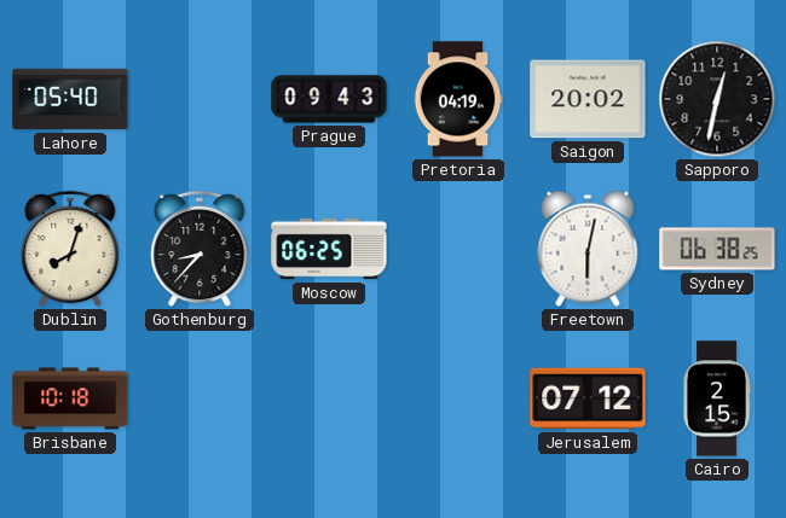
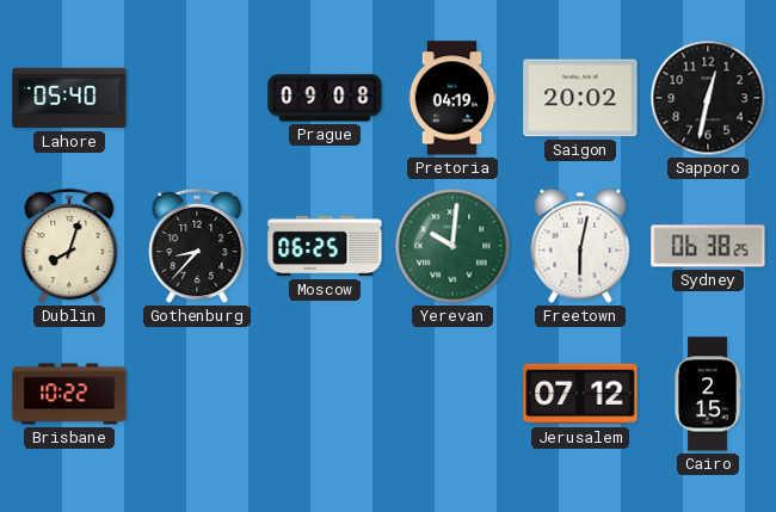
Prague: 09:43 -> 09:08
Yerevan: none -> 10:01
Brisbane: 10:18 -> 10:22
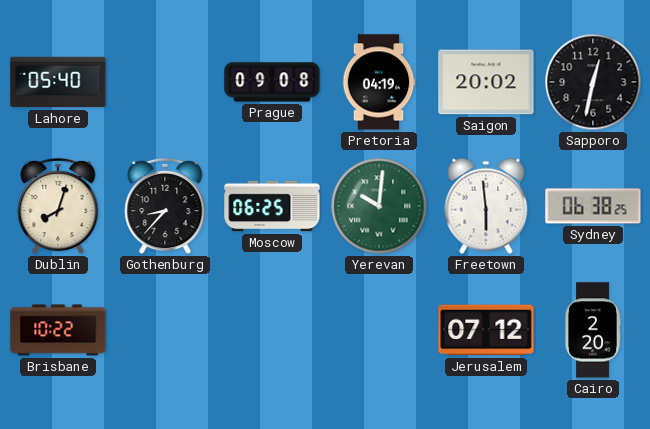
Freetown: 6:02 -> 5:59
Cairo: 2:15 -> 2:20
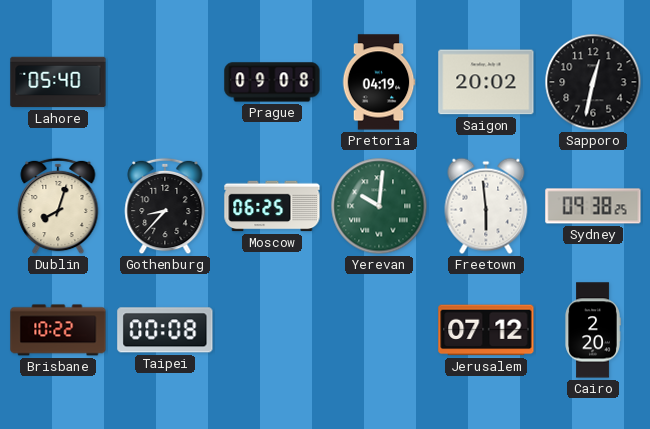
Sydney: 06:38 -> 09:38
Taipei: none -> 00:08
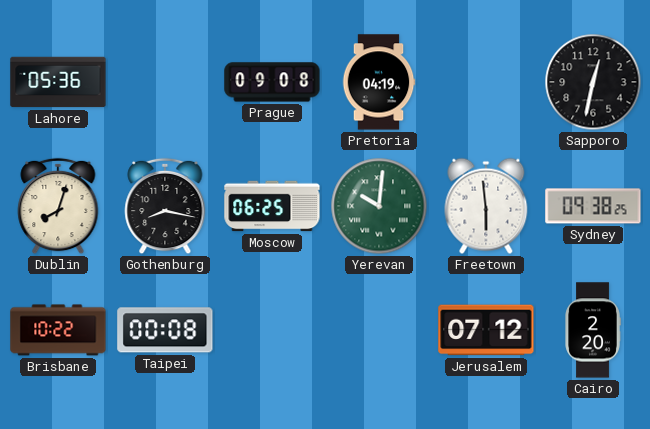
Lahore: 05:40 -> 05:36
Saigon: 20:02 -> none
Gothenburg: 8:37 -> 8:17
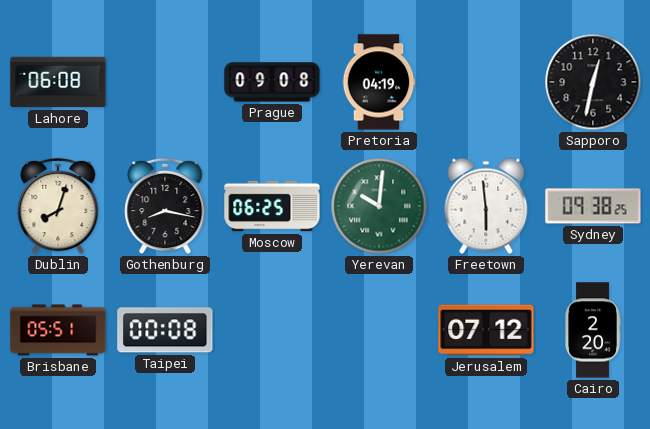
Lahore: 05:36 -> 06:08
Brisbane: 10:22 -> 05:51
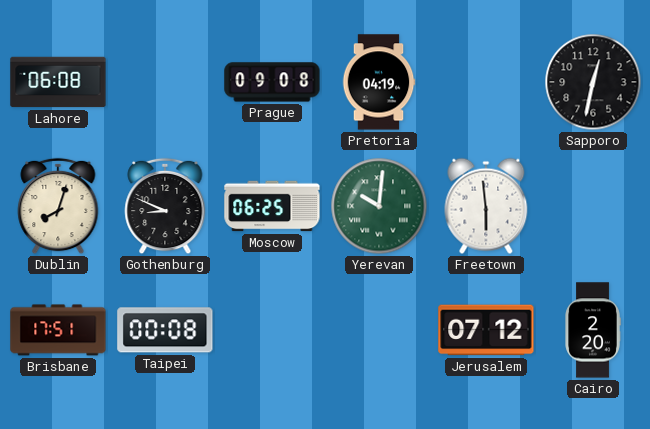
Gothenburg: 8:17 -> 8:49
Sydney: 09:38 -> none
Brisbane: 05:51 -> 17:51
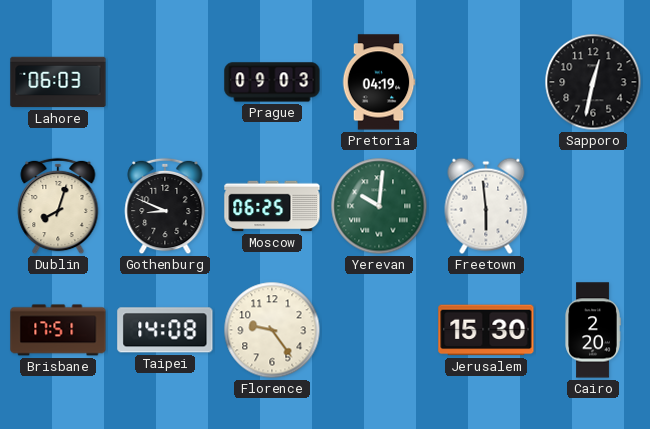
Lahore: 06:08 -> 06:03
Prague: 09:08 -> 09:03
Taipei: 00:08 -> 14:08
Florence: none -> 9:24
Jerusalem: 07:12 -> 15:30
